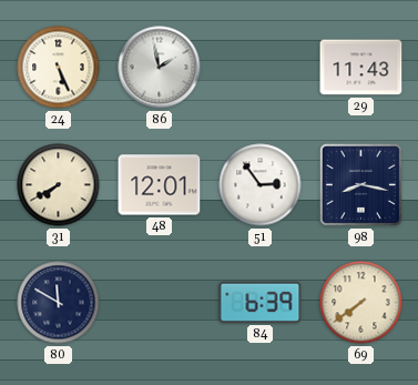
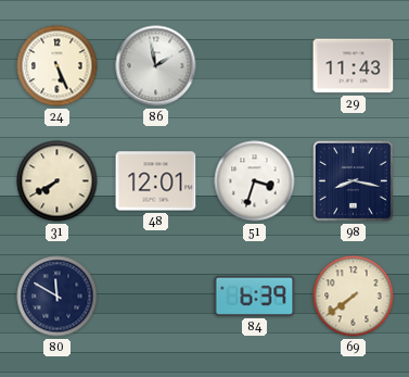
51: 2:54 -> 3:33
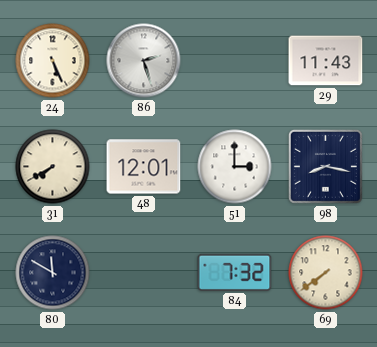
86: 1:58 -> 2:27
51: 3:33 -> 3:00
84: 6:39 -> 7:32
